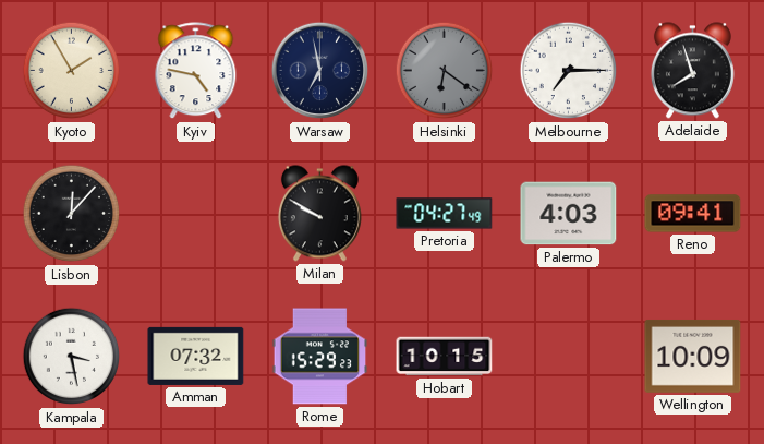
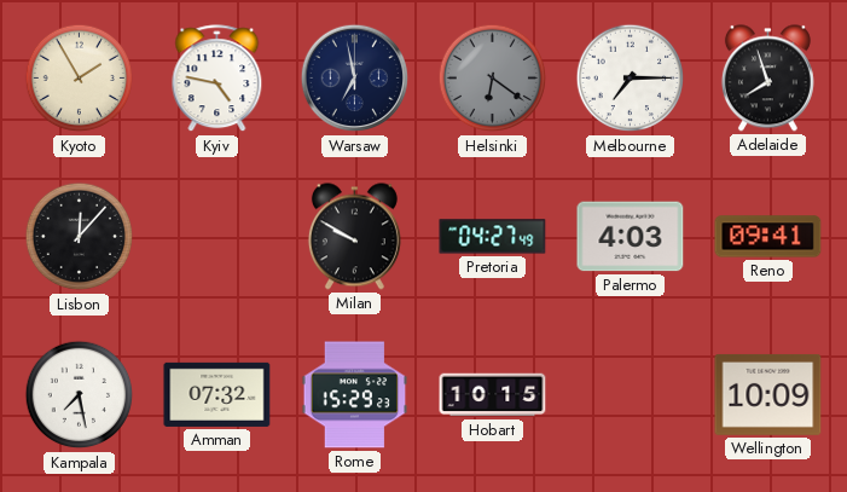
Kampala: 3:28 -> 7:28
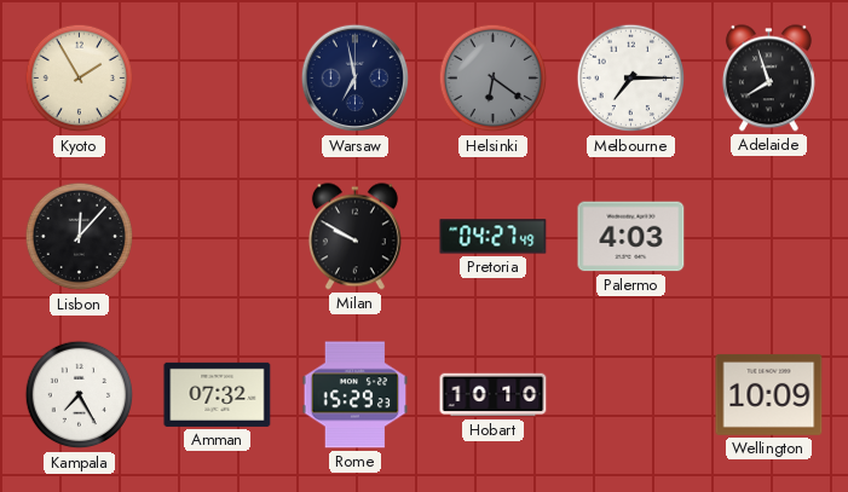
Kyiv: 4:47 -> none
Reno: 09:41 -> none
Kampala: 7:28 -> 7:25
Hobart: 10:15 -> 10:10
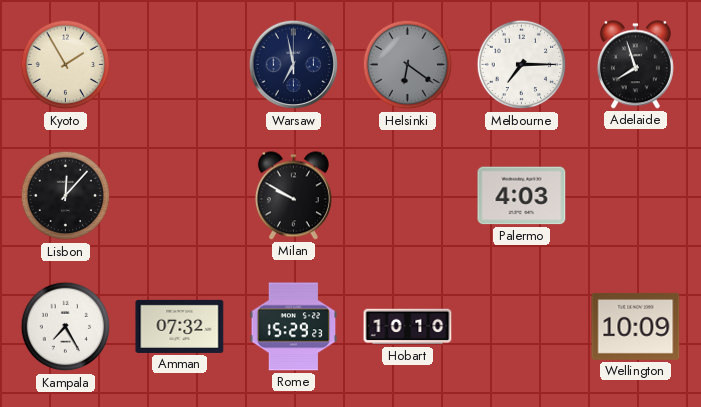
Pretoria: 04:27 -> none
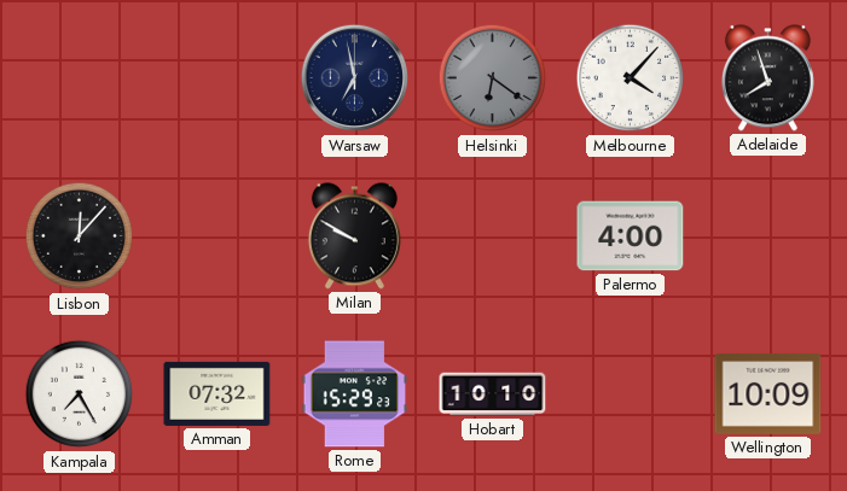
Kyoto: 1:55 -> none
Melbourne: 7:15 -> 4:07
Palermo: 4:03 -> 4:00
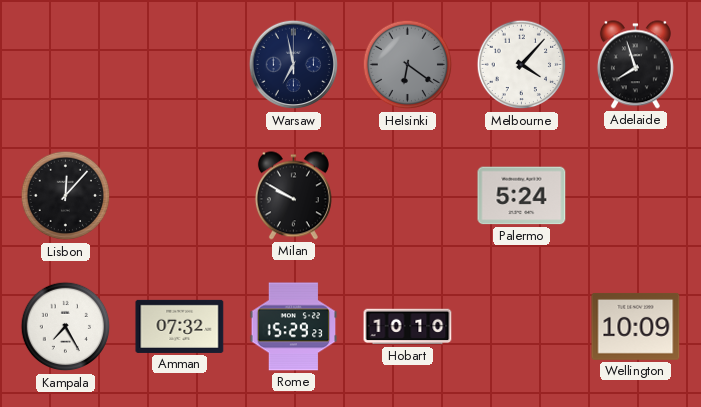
Palermo: 4:00 -> 5:24
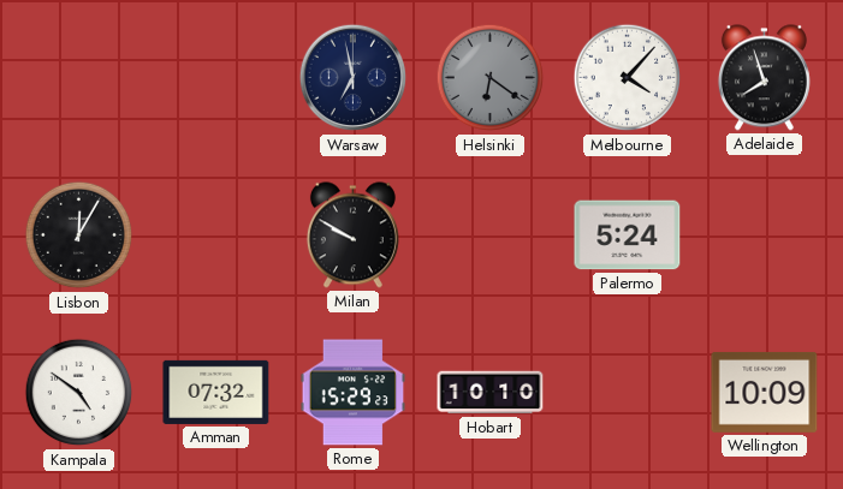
Lisbon: 12:07 -> 12:05
Kampala: 7:25 -> 4:51
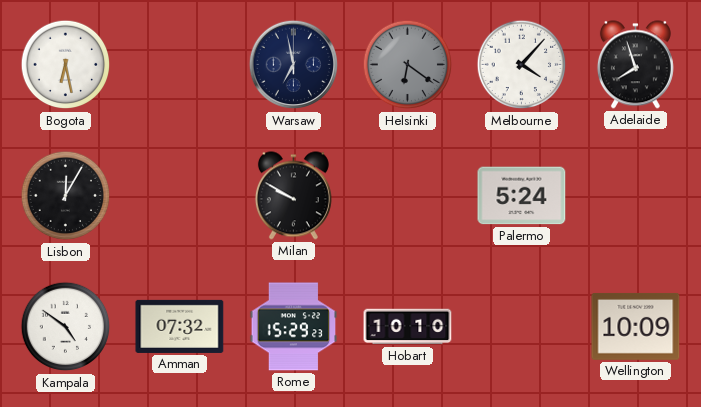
Bogota: none -> 6:28
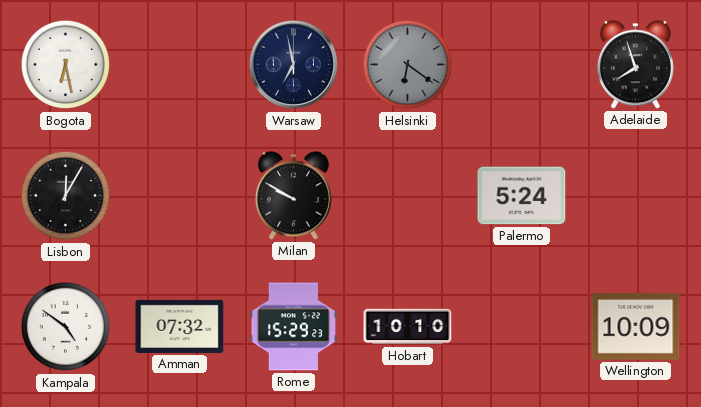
Melbourne: 4:07 -> none
